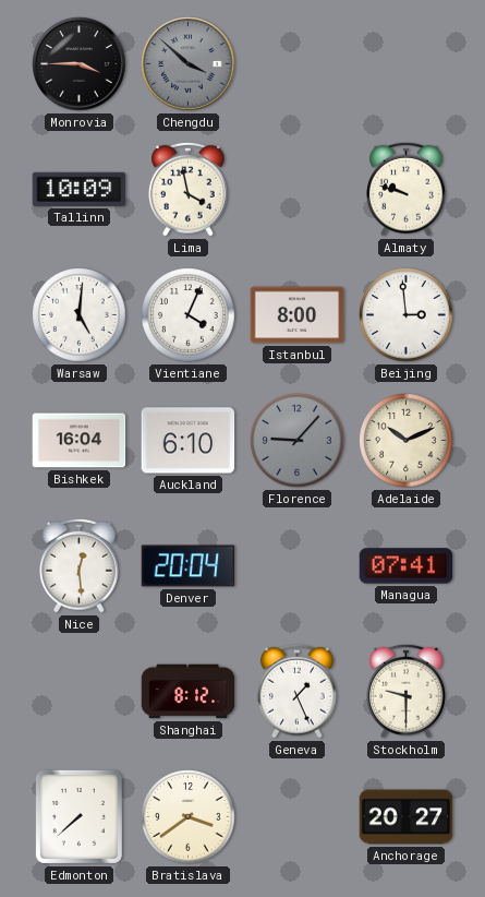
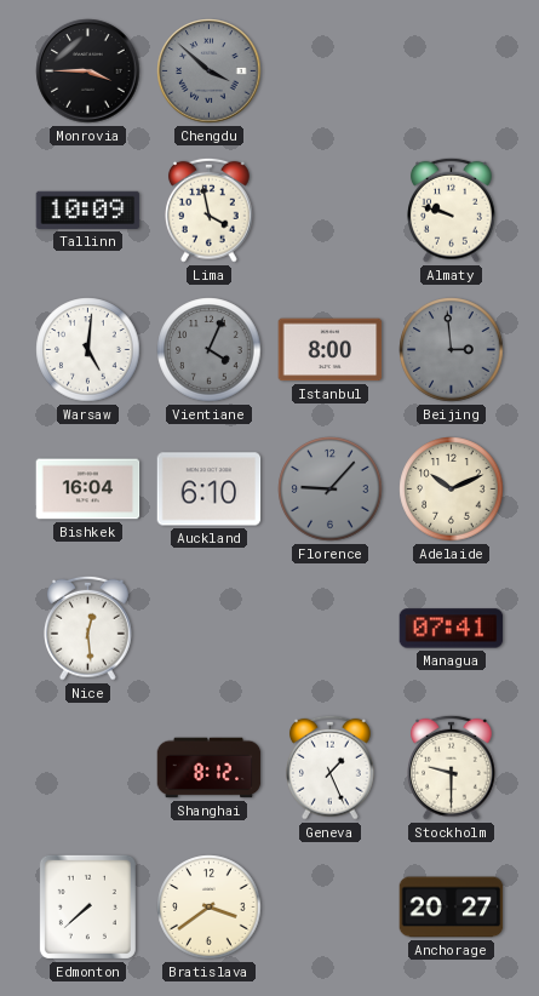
Vientiane dial: white -> grey
Beijing dial: white -> grey
Denver: 20:04 -> none
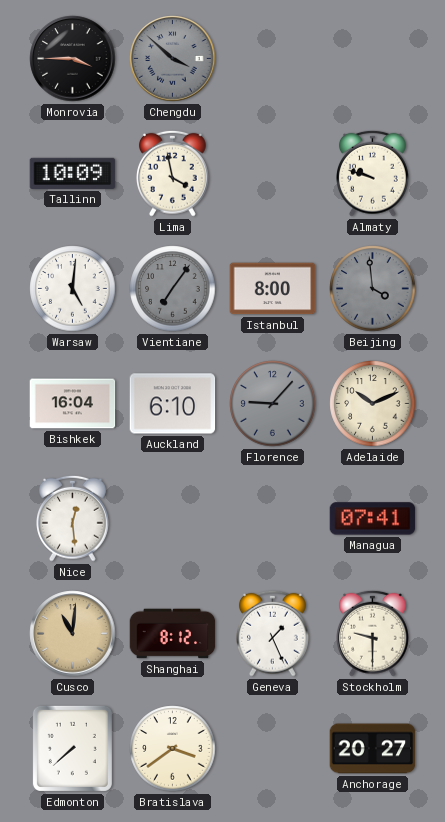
Vientiane: 4:04 -> 7:06
Beijing: 2:59 -> 3:59
Cusco: none -> 11:01
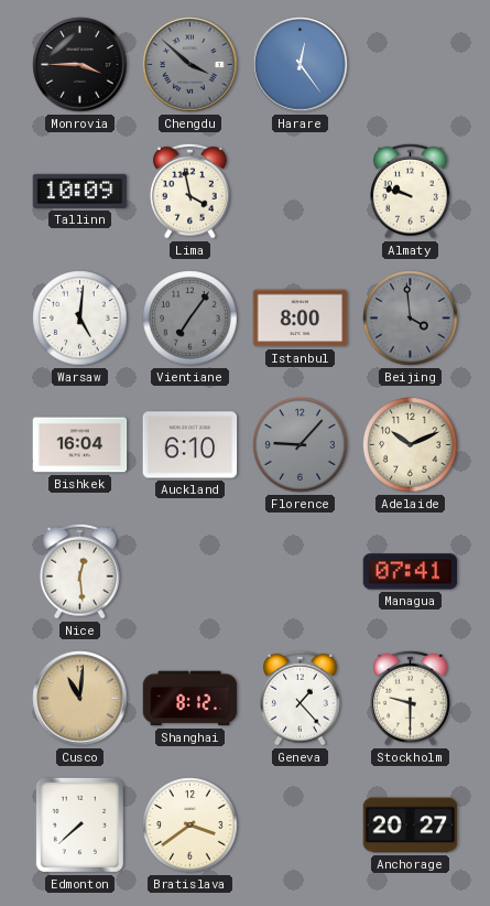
Harare: none -> 12:24
Geneva: 1:26 -> 1:23
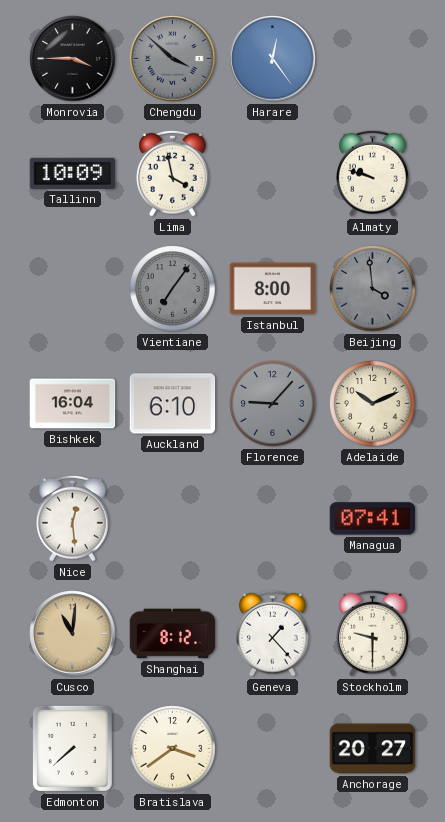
Warsaw: 5:01 -> none
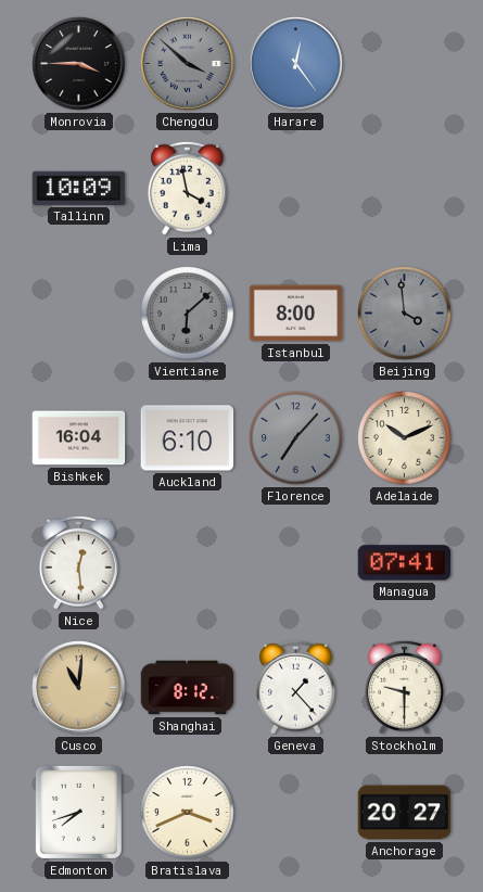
Almaty: 9:48 -> none
Vientiane: 7:06 -> 6:08
Florence: 9:07 -> 7:07
Edmonton: 7:38 -> 7:42
Bratislava: 3:39 -> 3:41
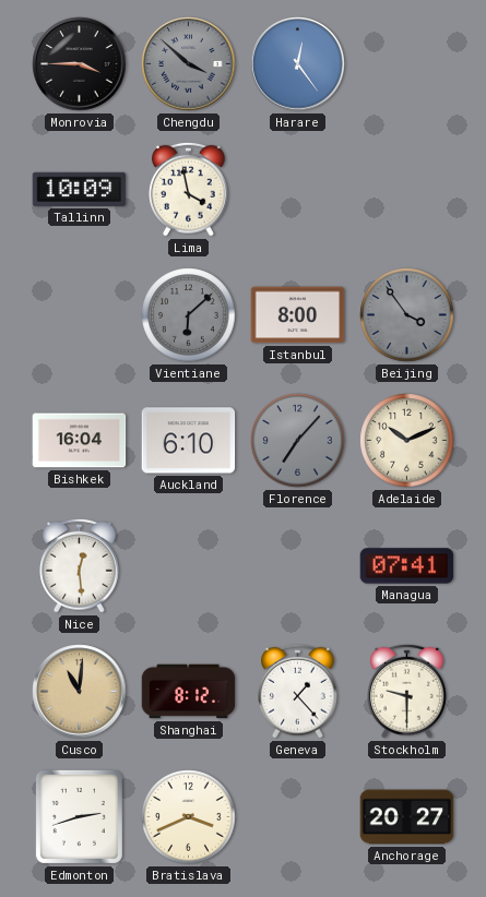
Beijing: 3:59 -> 3:54
Edmonton: 7:42 -> 2:42
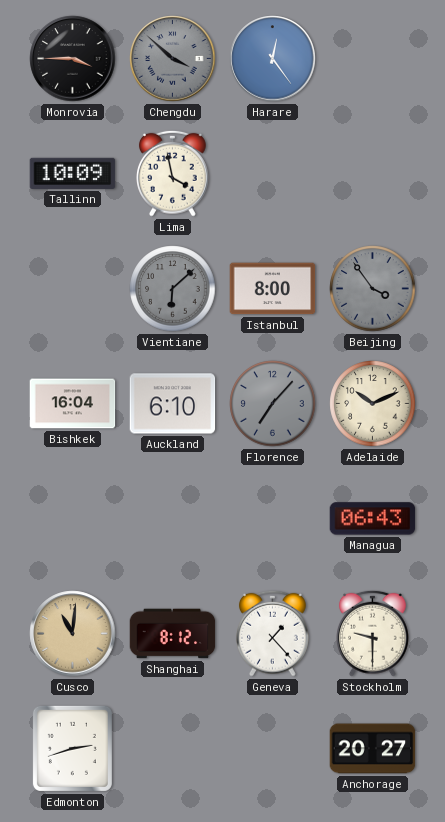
Nice: 12:29 -> none
Managua: 07:41 -> 06:43
Bratislava: 3:41 -> none
